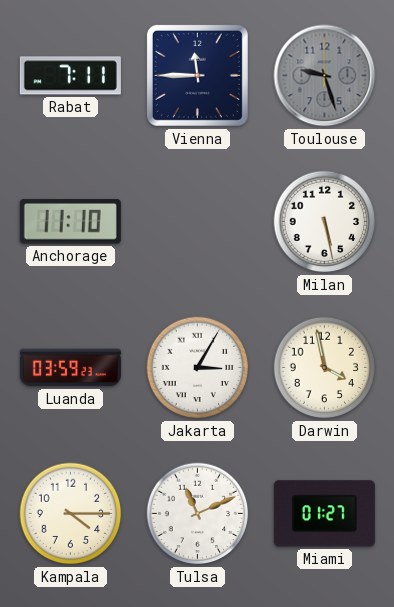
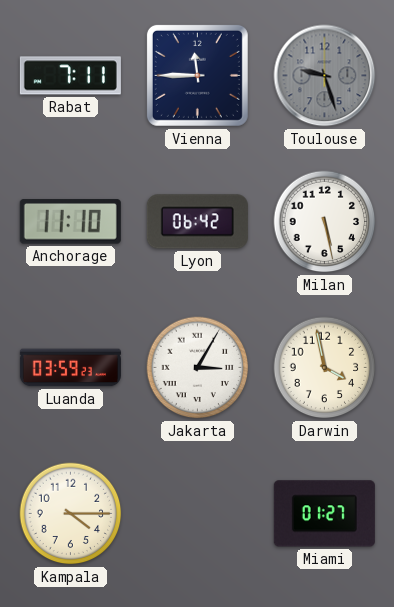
Lyon: none -> 06:42
Tulsa: 11:11 -> none
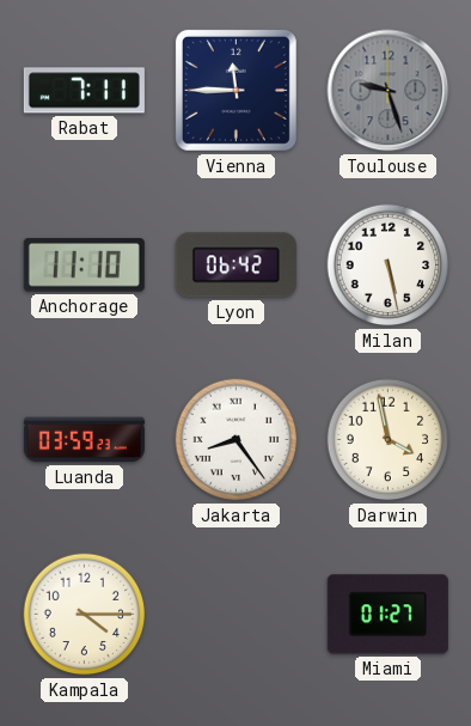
Jakarta: 3:05 -> 8:24
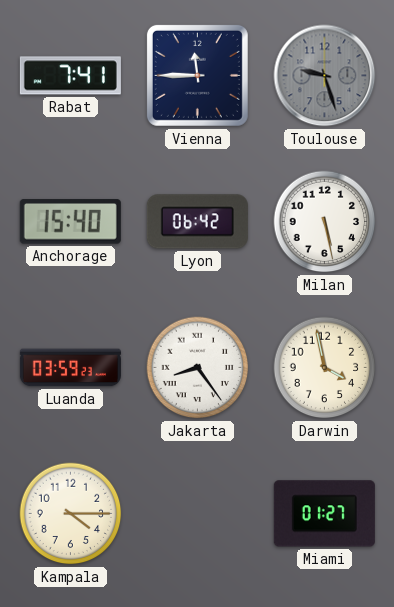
Rabat: 7:11 -> 7:41
Anchorage: 11:10 -> 15:40
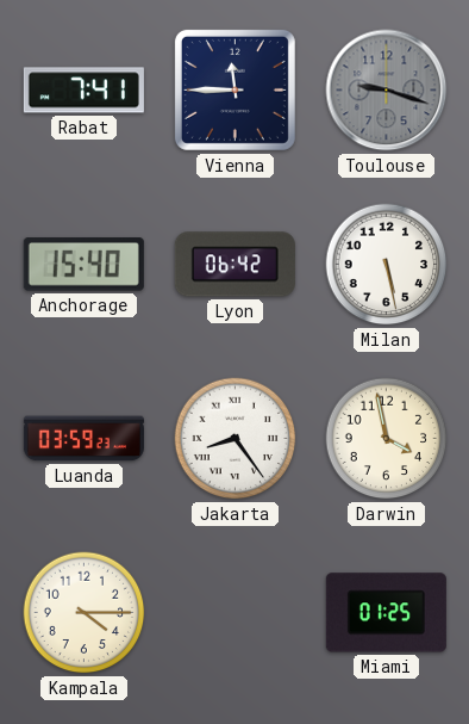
Toulouse: 9:27 -> 9:18
Miami: 01:27 -> 01:25
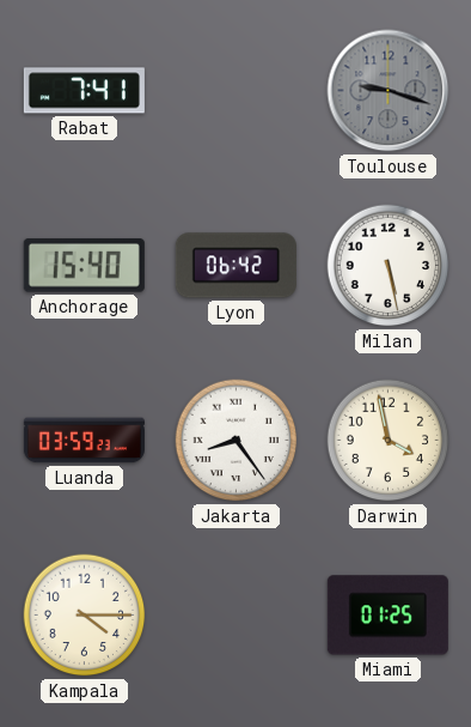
Vienna: 11:45 -> none
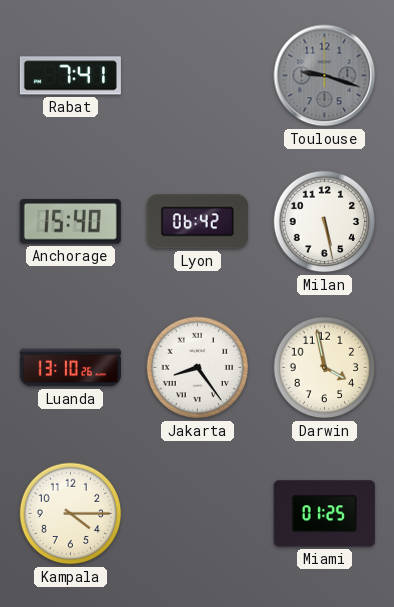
Luanda: 03:59 -> 13:10
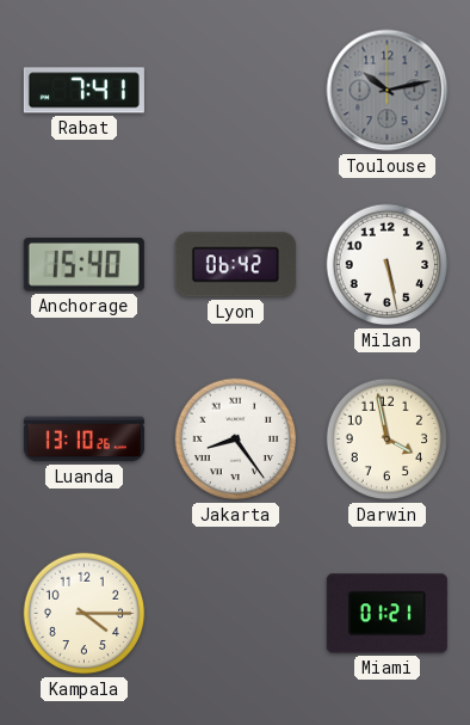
Toulouse: 9:18 -> 10:13
Miami: 01:25 -> 01:21
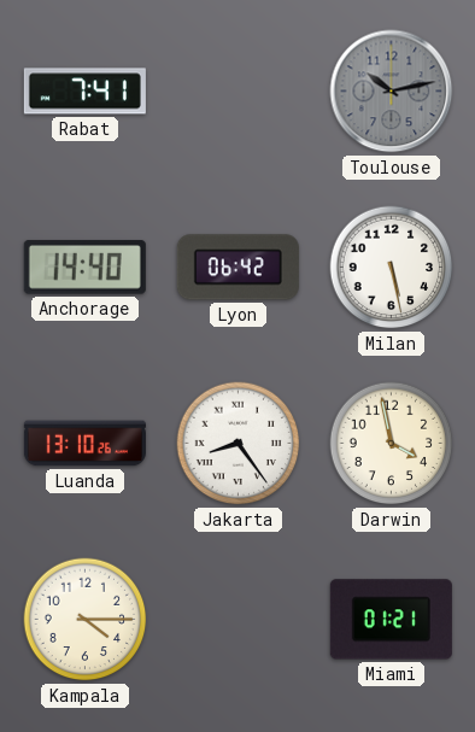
Anchorage: 15:40 -> 14:40
